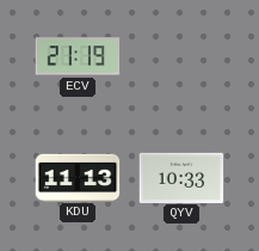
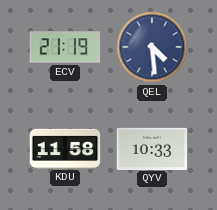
QEL: none -> 4:29
KDU: 11:13 -> 11:58
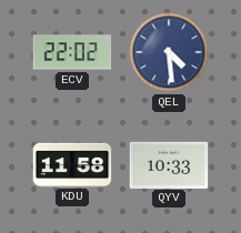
ECV: 21:19 -> 22:02
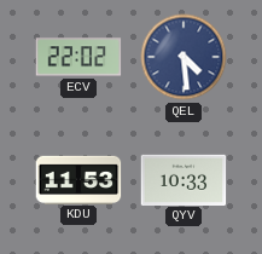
KDU: 11:58 -> 11:53
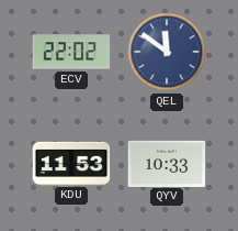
QEL: 4:29 -> 11:51
